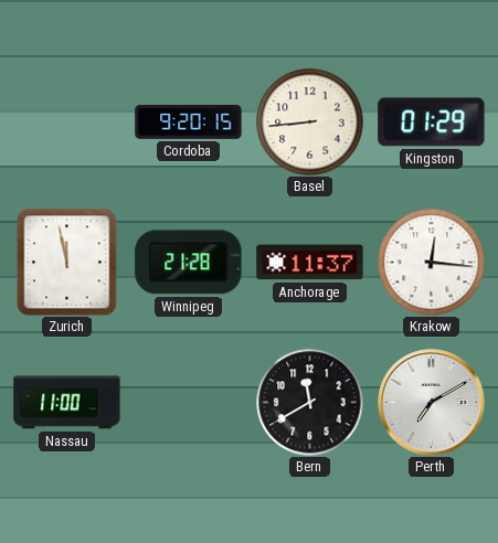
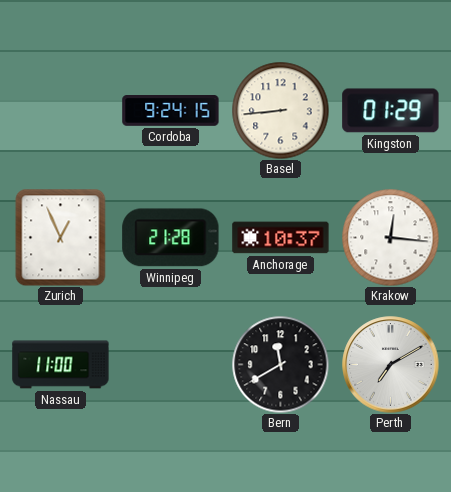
Cordoba: 9:20 -> 9:24
Zurich: 11:58 -> 12:56
Anchorage: 11:37 -> 10:37
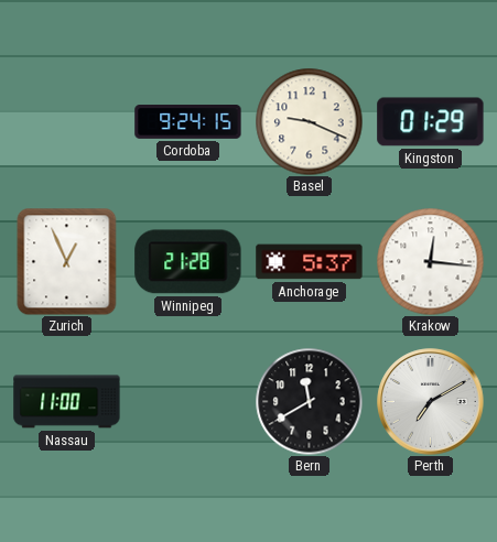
Basel: 8:44 -> 9:19
Anchorage: 10:37 -> 5:37
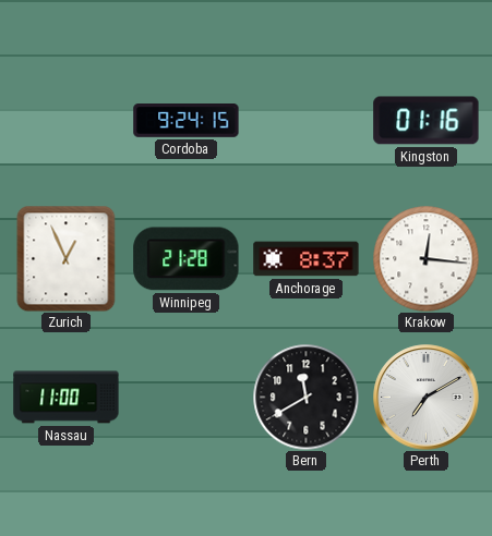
Basel: 9:19 -> none
Kingston: 01:29 -> 01:16
Anchorage: 5:37 -> 8:37
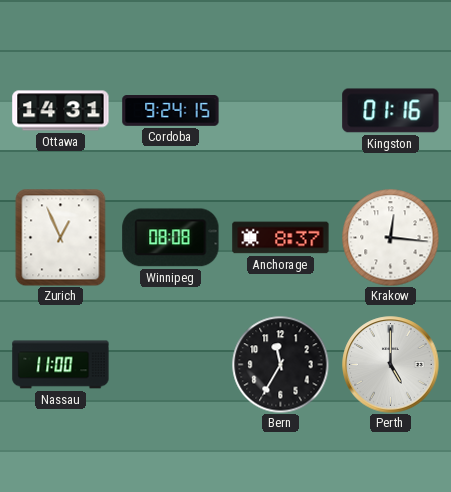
Ottawa: none -> 14:31
Winnipeg: 21:28 -> 08:08
Bern: 11:40 -> 11:35
Perth: 7:10 -> 5:00
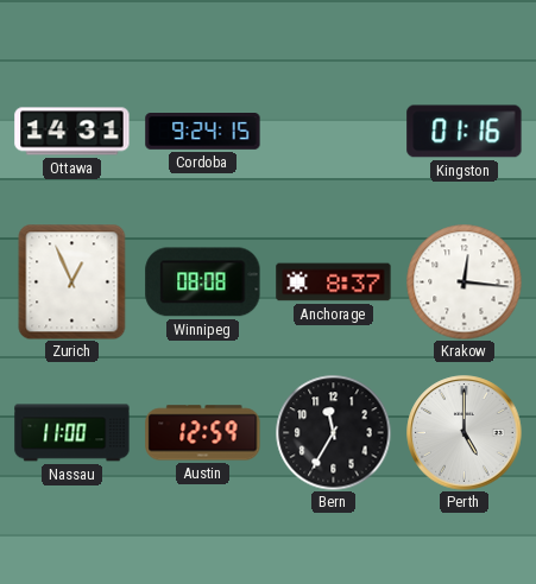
Austin: none -> 12:59
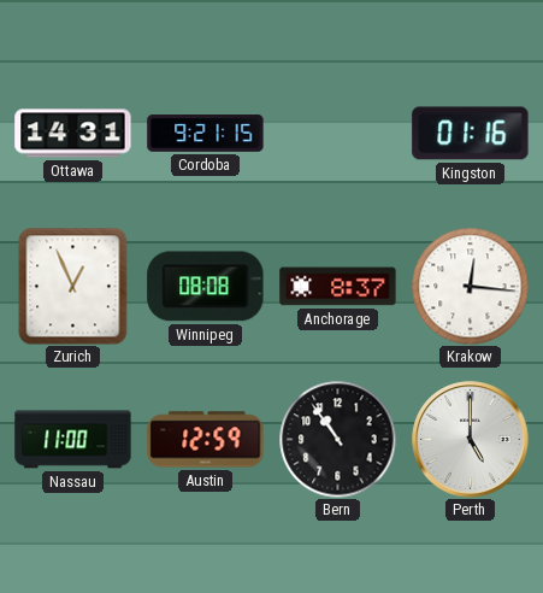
Cordoba: 9:24 -> 9:21
Bern: 11:35 -> 10:54
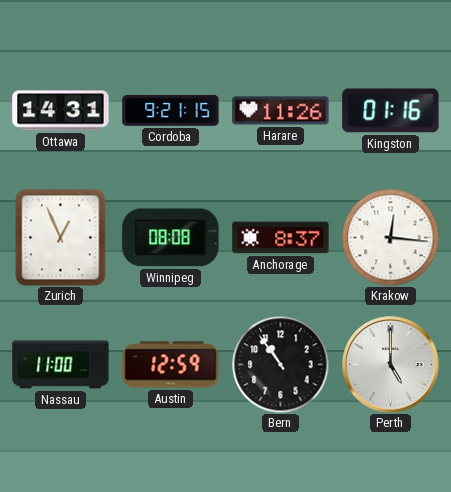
Harare: none -> 11:26
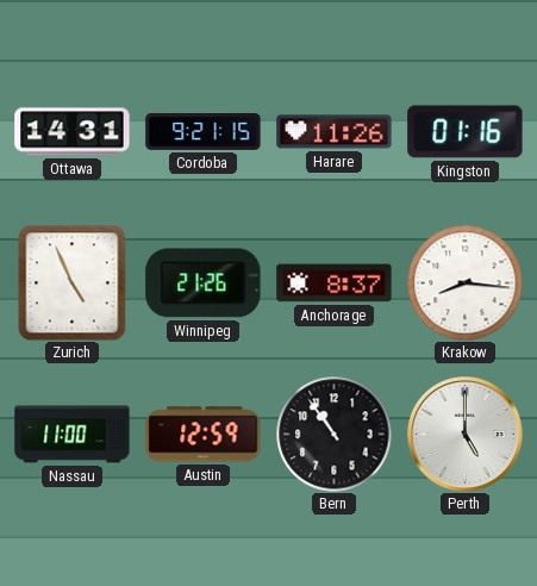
Zurich: 12:56 -> 4:56
Winnipeg: 08:08 -> 21:26
Krakow: 12:16 -> 8:16
